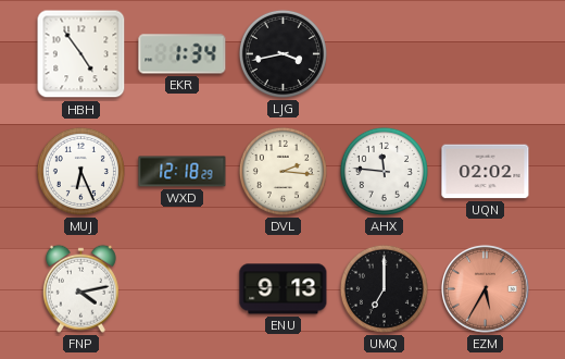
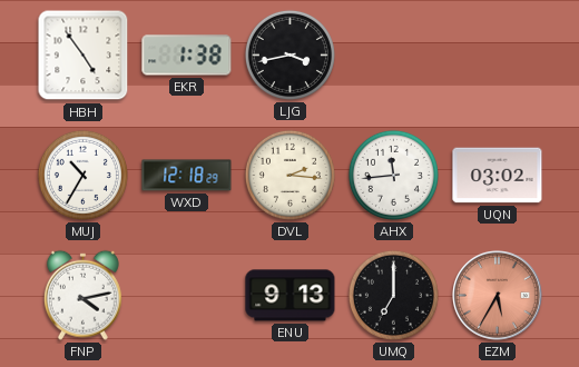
EKR: 1:34 -> 1:38
MUJ: 6:26 -> 10:35
AHX: 11:46 -> 11:44
UQN: 02:02 -> 03:02
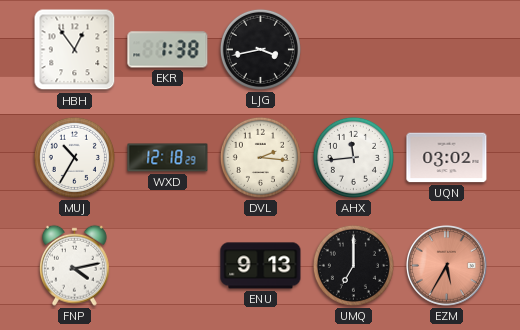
HBH: 4:54 -> 12:54
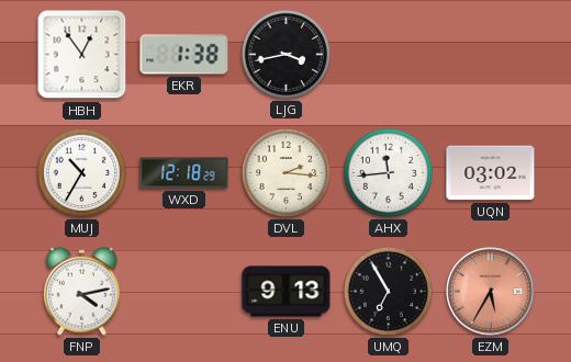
UMQ: 7:00 -> 6:55
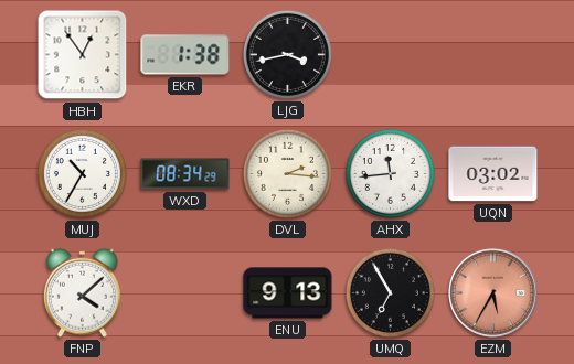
WXD: 12:18 -> 08:34
FNP: 4:13 -> 4:08
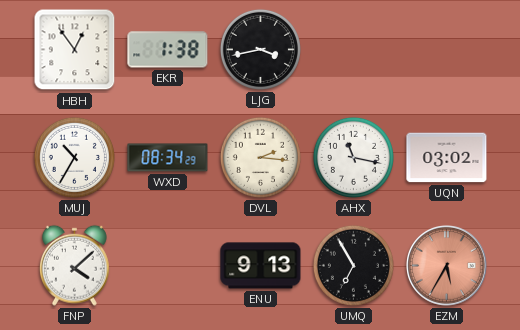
AHX: 11:44 -> 11:17
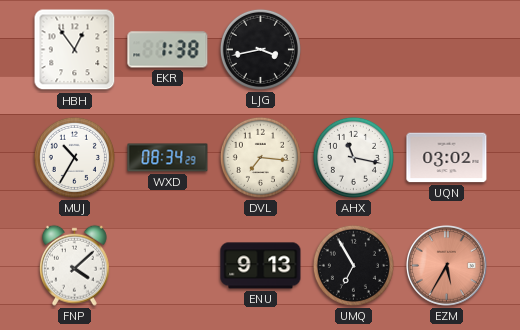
DVL: 2:16 -> 7:16
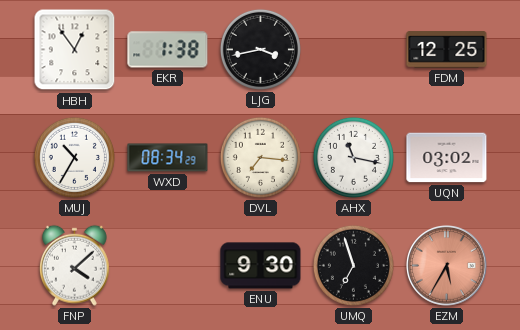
FDM: none -> 12:25
ENU: 9:13 -> 9:30
UMQ: 6:55 -> 6:57
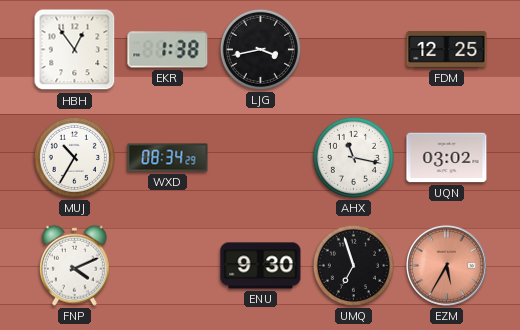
DVL: 7:16 -> none
FNP: 4:08 -> 4:11
